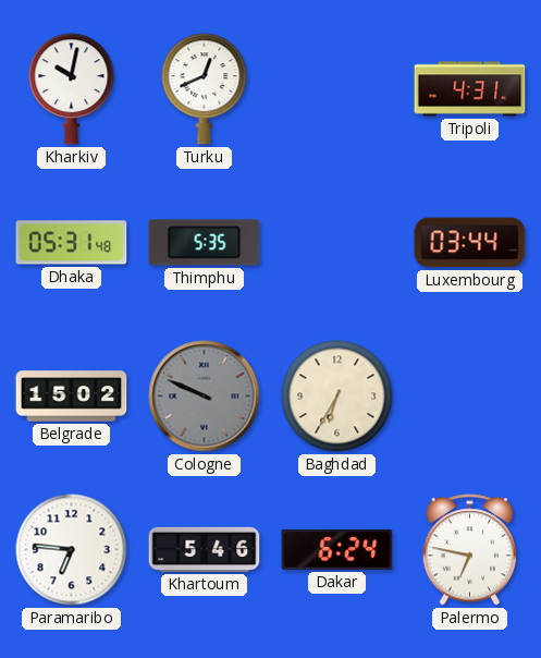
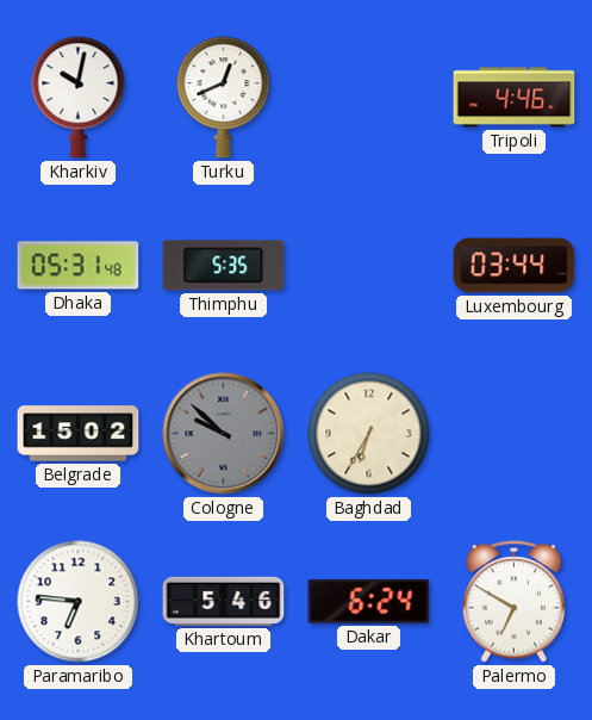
Tripoli: 4:31 -> 4:46
Cologne: 9:49 -> 9:52
Palermo: 6:47 -> 6:50
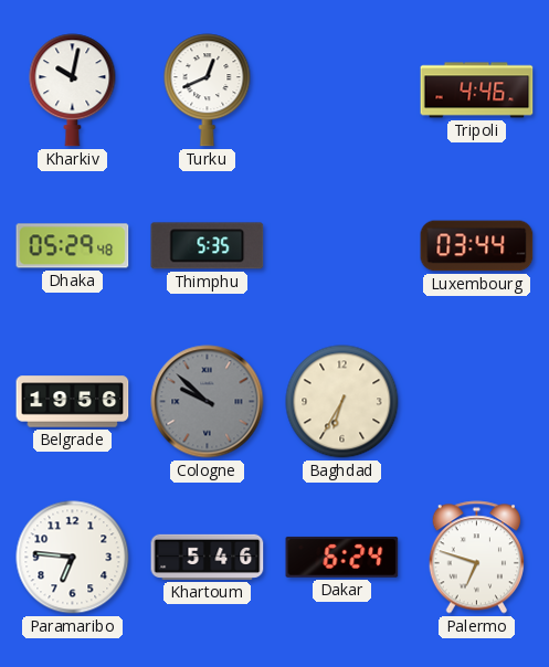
Dhaka: 05:31 -> 05:29
Belgrade: 15:02 -> 19:56
Palermo: 6:50 -> 6:48
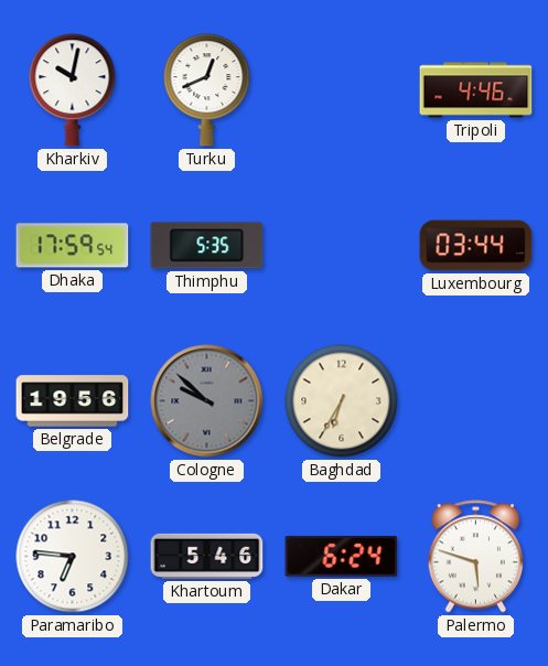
Dhaka: 05:29 -> 17:59
Palermo: 6:48 -> 5:48
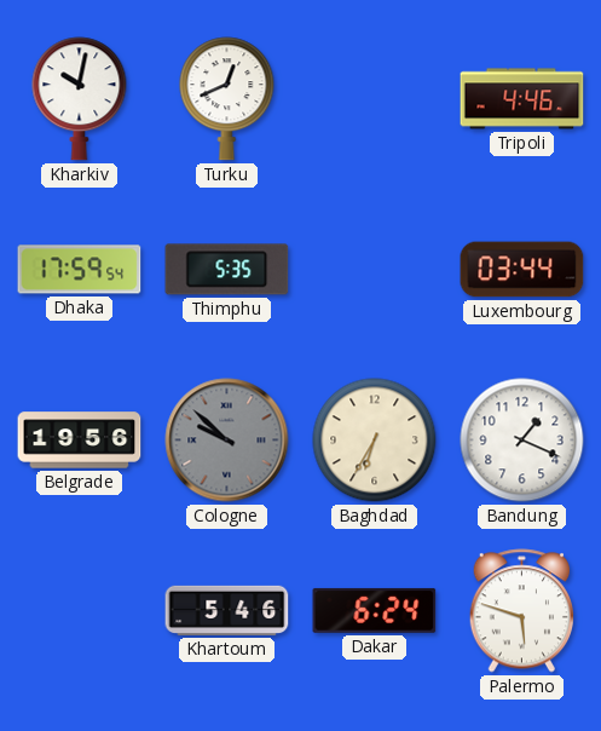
Bandung: none -> 1:19
Paramaribo: 6:46 -> none
